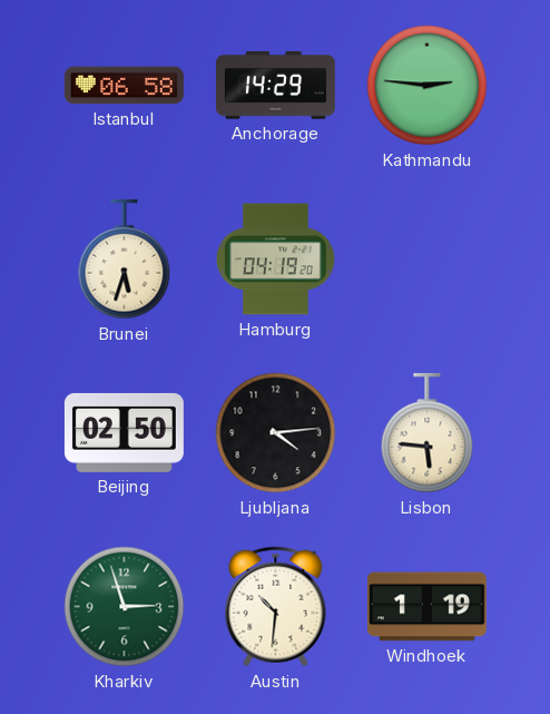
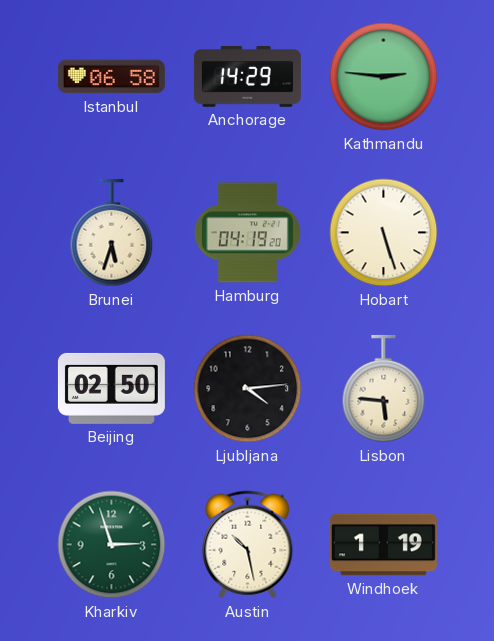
Hobart: none -> 5:27
Austin: 10:31 -> 10:28
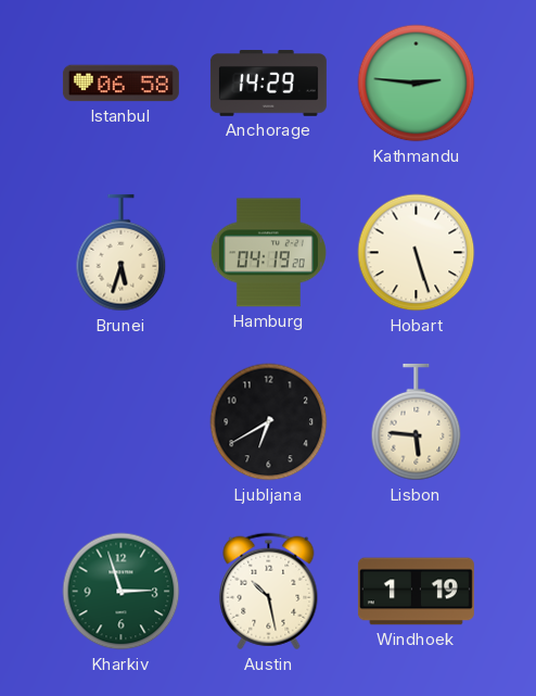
Beijing: 02:50 -> none
Ljubljana: 4:14 -> 6:40
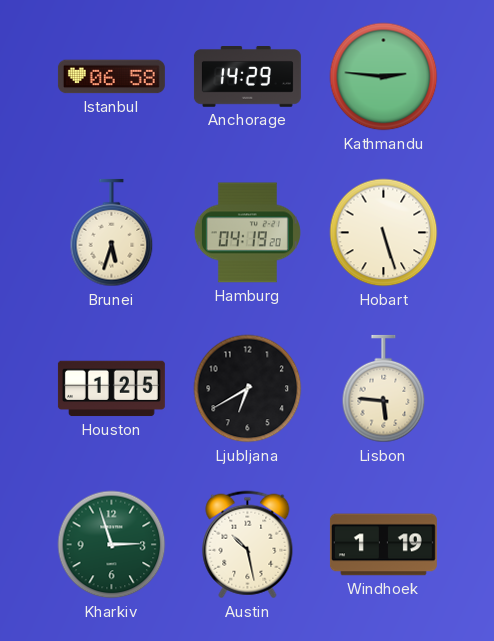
Houston: none -> 1:25
